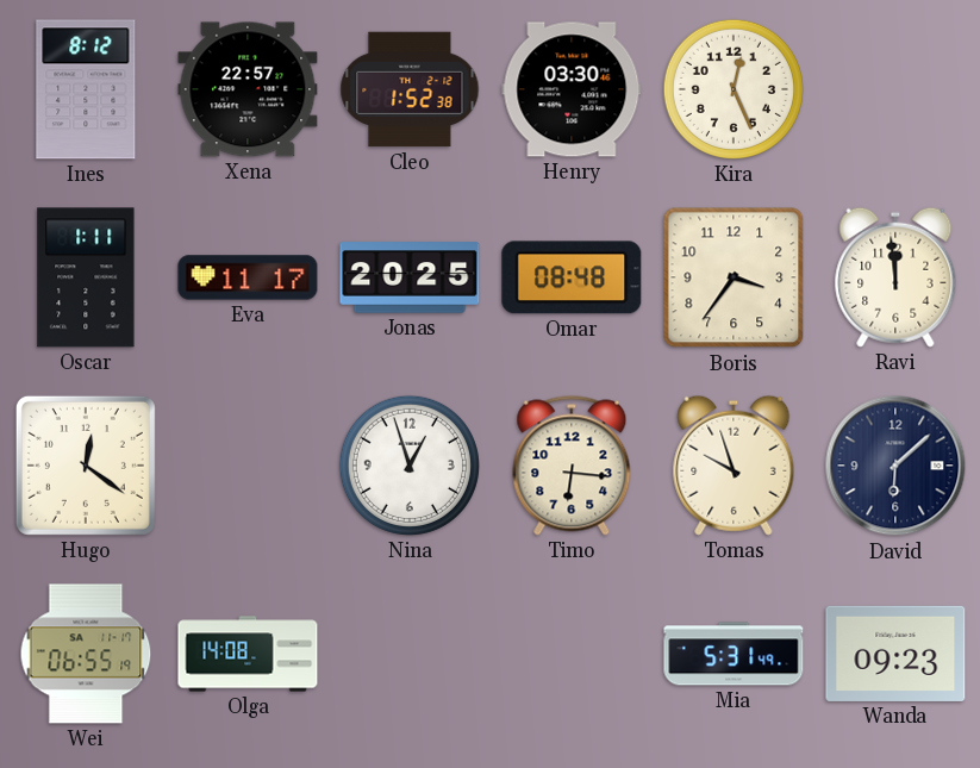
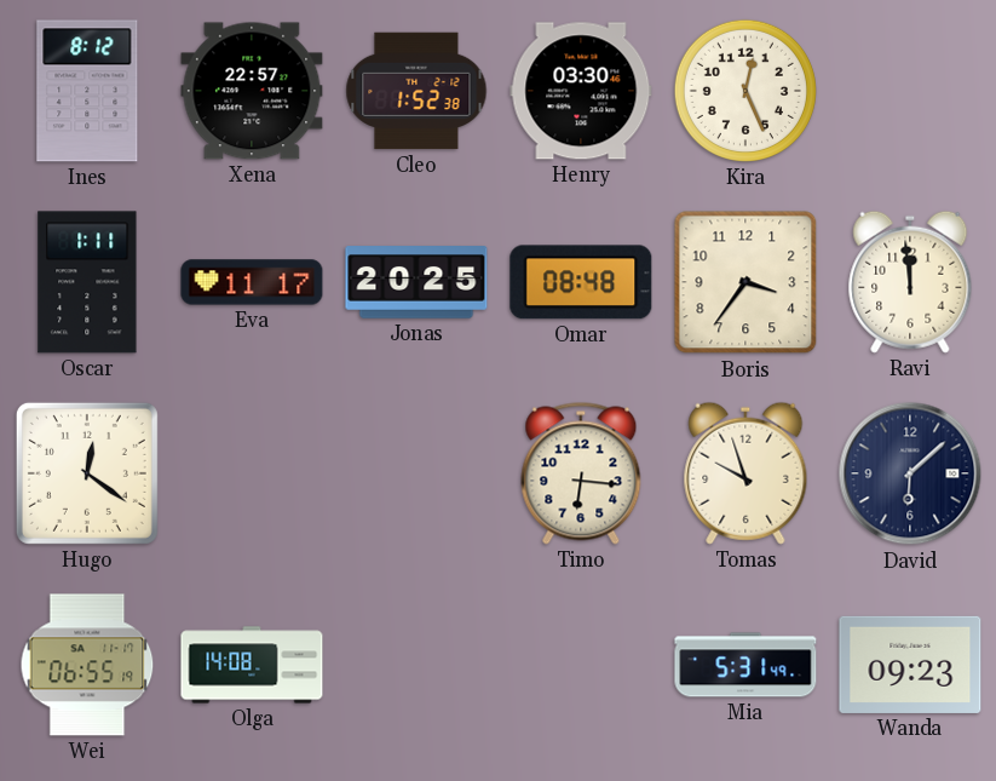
Nina: 12:57 -> none
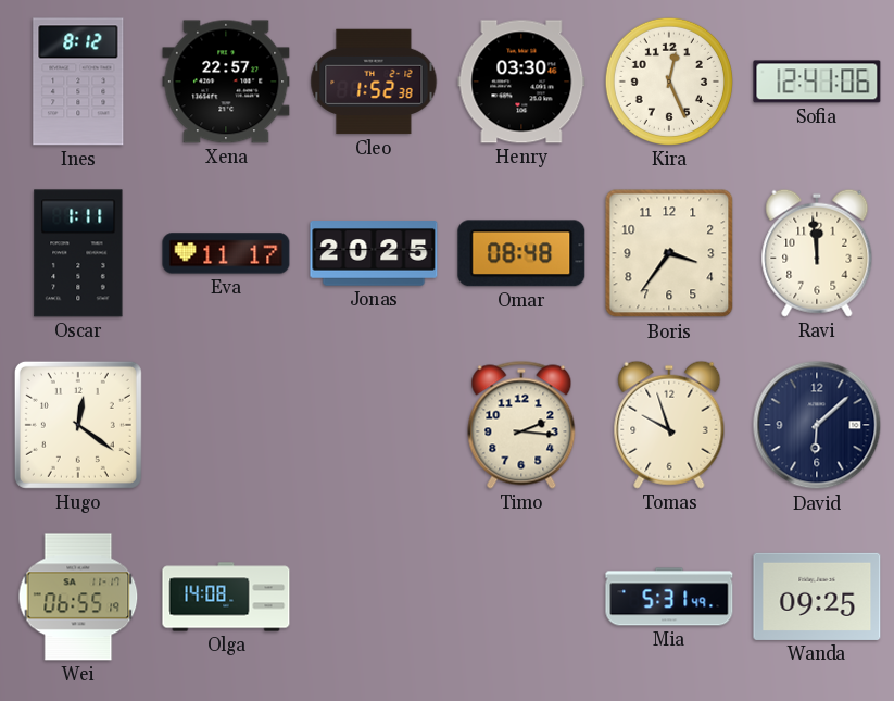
Sofia: none -> 12:41
Timo: 6:16 -> 2:16
Wanda: 09:23 -> 09:25
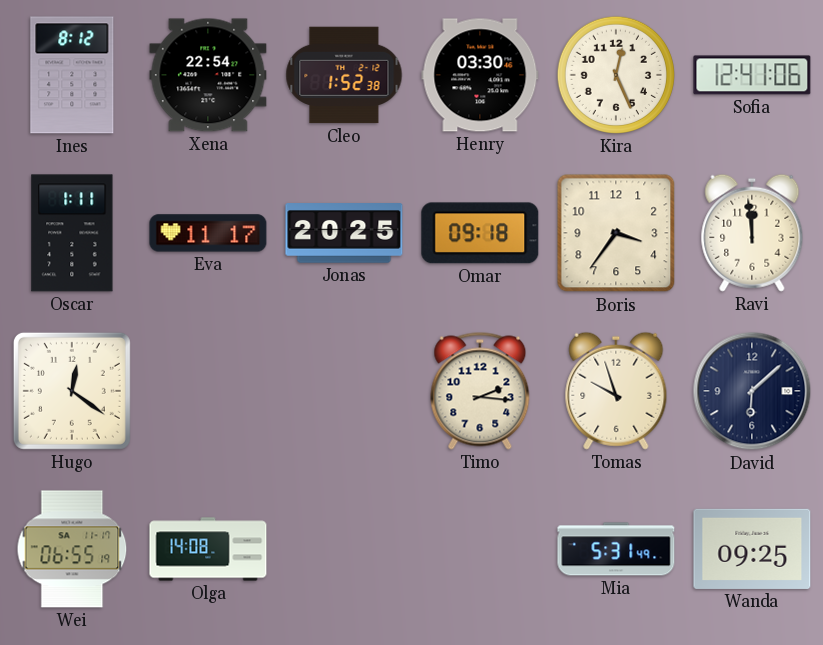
Xena: 22:57 -> 22:54
Omar: 08:48 -> 09:18
